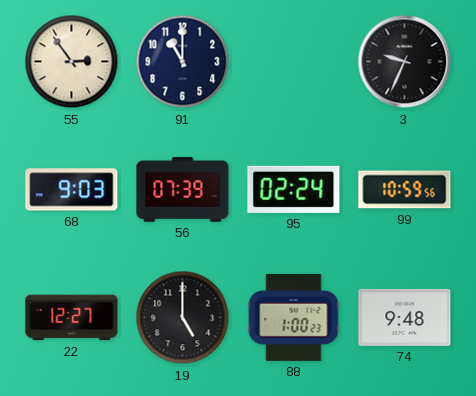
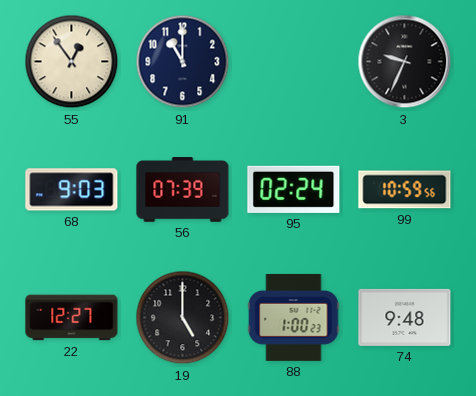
55: 2:54 -> 12:54
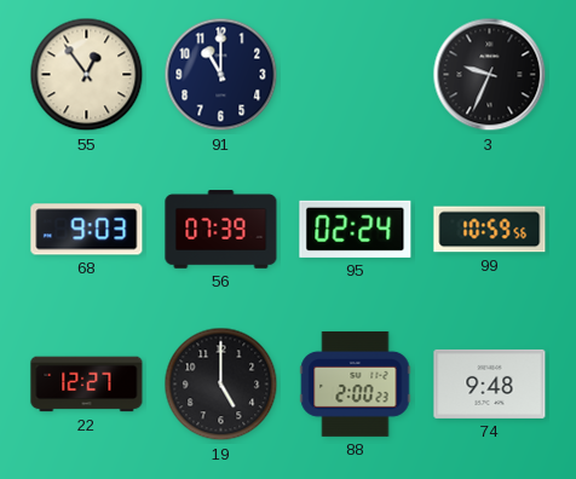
88: 1:00 -> 2:00
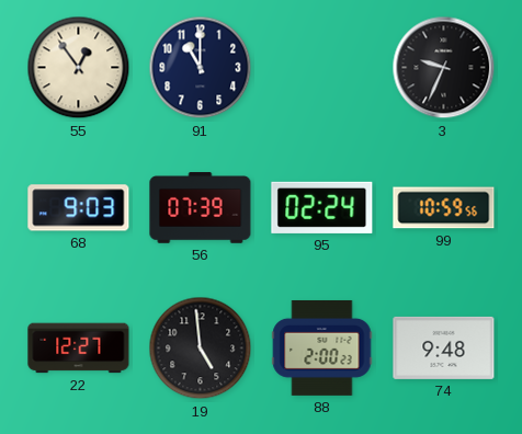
19: 5:00 -> 4:59
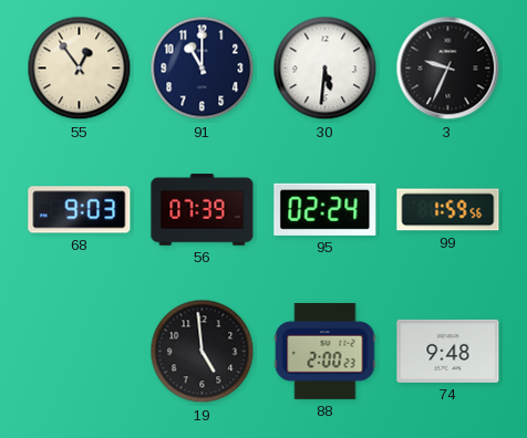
30: none -> 5:31
99: 10:59 -> 1:59
22: 12:27 -> none
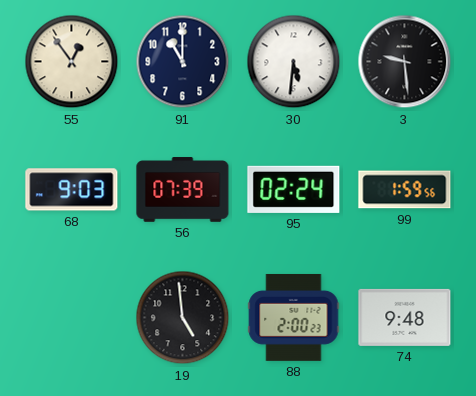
3: 9:34 -> 9:29
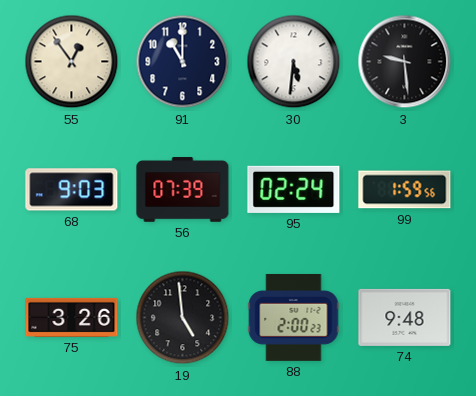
75: none -> 3:26
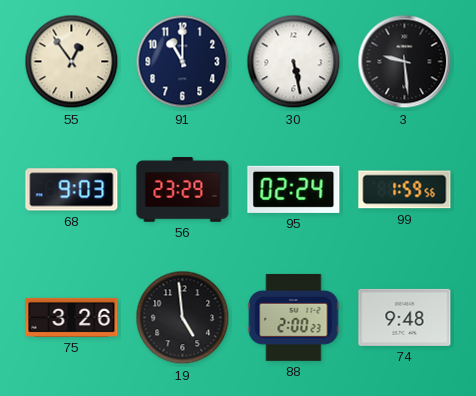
30: 5:31 -> 5:28
56: 07:39 -> 23:29
